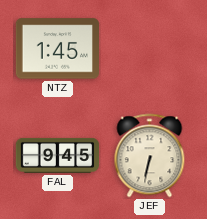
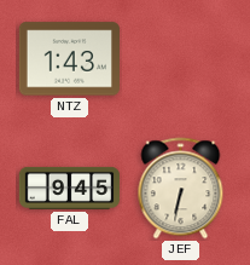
NTZ: 1:45 -> 1:43
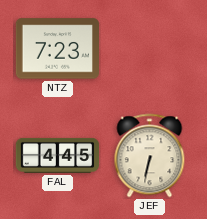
NTZ: 1:43 -> 7:23
FAL: 9:45 -> 4:45
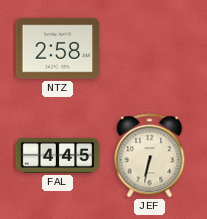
NTZ: 7:23 -> 2:58
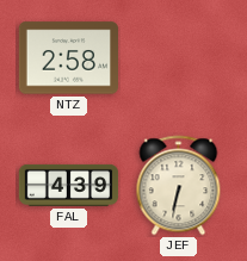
FAL: 4:45 -> 4:39
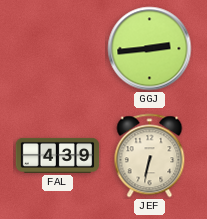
NTZ: 2:58 -> none
GGJ: none -> 2:44
